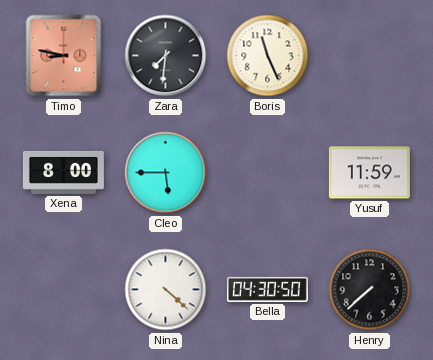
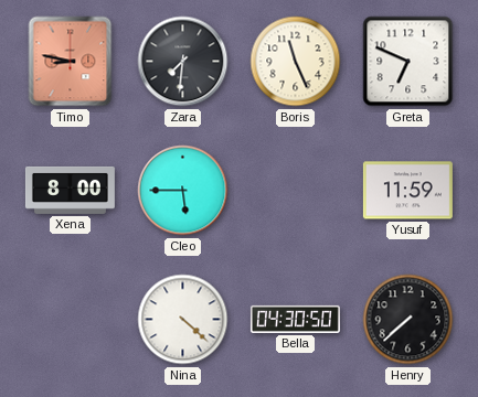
Greta: none -> 6:49
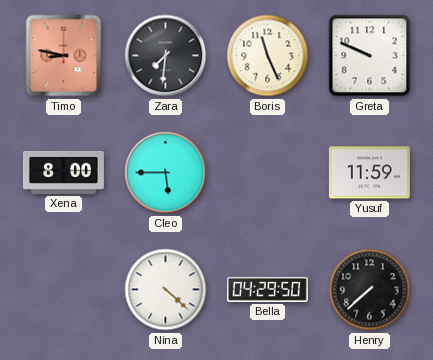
Greta: 6:49 -> 9:49
Bella: 04:30 -> 04:29
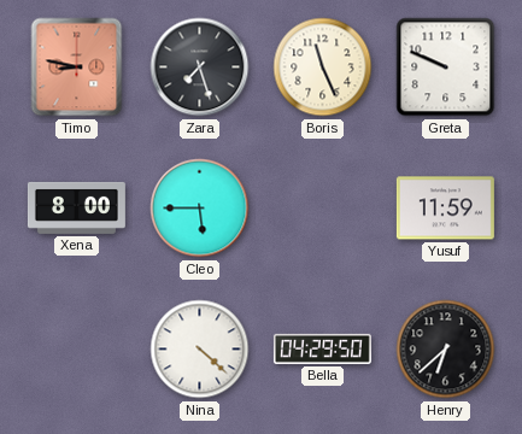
Zara: 7:31 -> 7:27
Henry: 7:38 -> 6:38
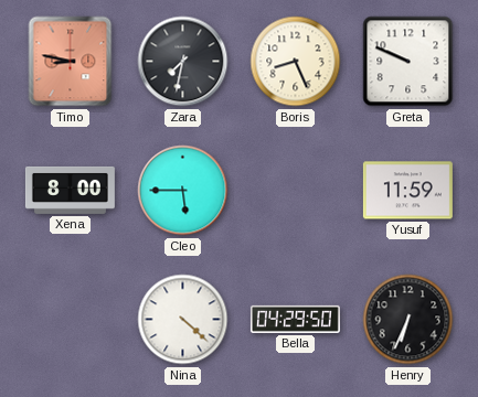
Zara: 7:27 -> 7:32
Boris: 11:26 -> 8:26
Henry: 6:38 -> 6:34
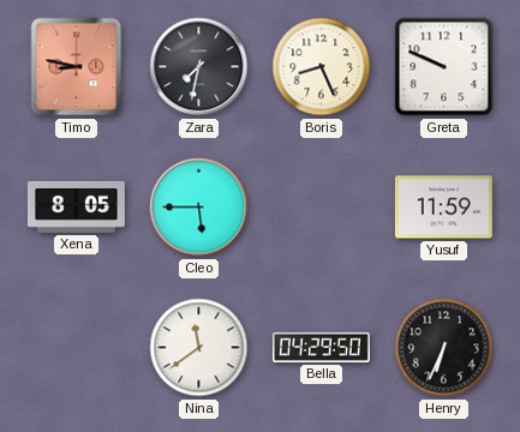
Xena: 8:00 -> 8:05
Nina: 4:22 -> 11:39
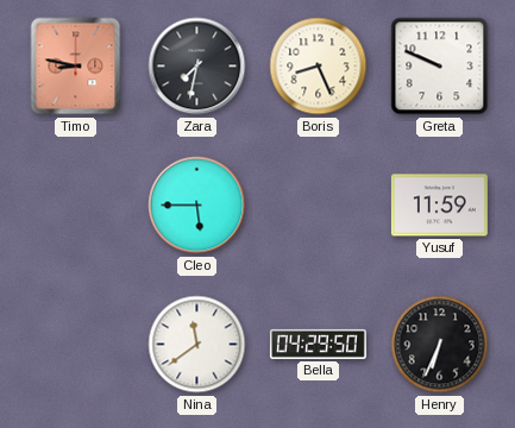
Xena: 8:05 -> none
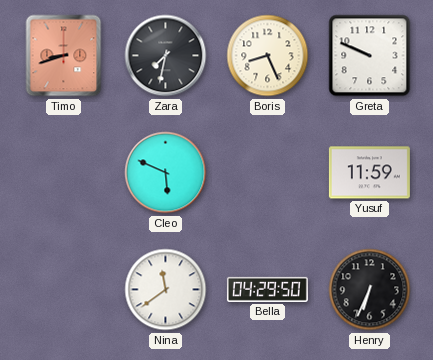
Timo: 8:47 -> 8:42
Cleo: 5:45 -> 5:49
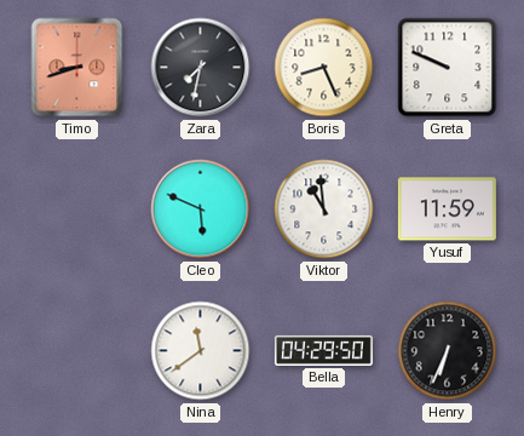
Viktor: none -> 10:59
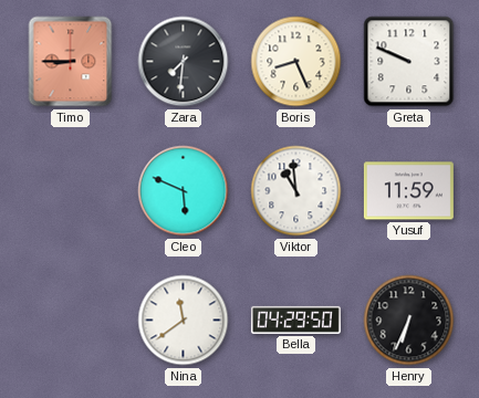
Timo: 8:42 -> 8:45
Zara: 7:32 -> 7:31
